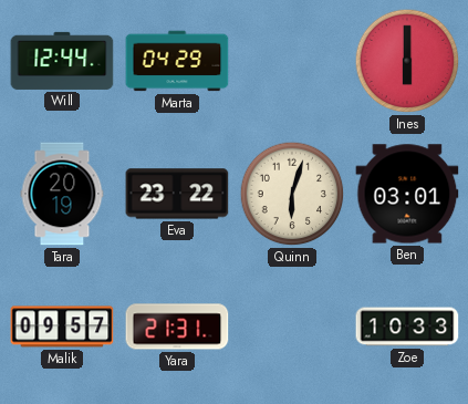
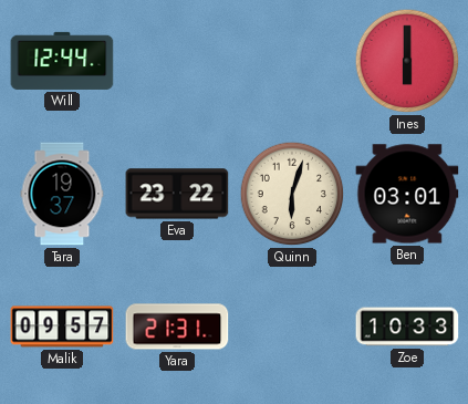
Marta: 04:29 -> none
Tara: 20:19 -> 19:37
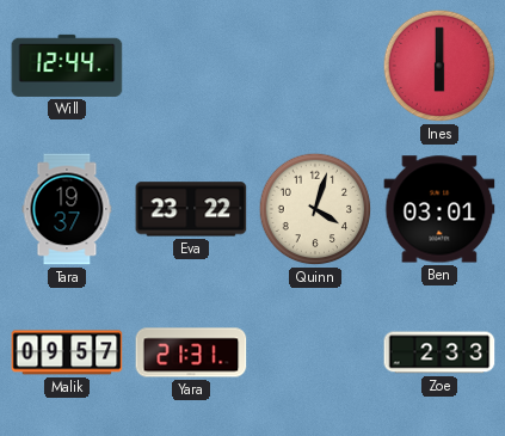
Quinn: 6:03 -> 4:03
Zoe: 10:33 -> 2:33
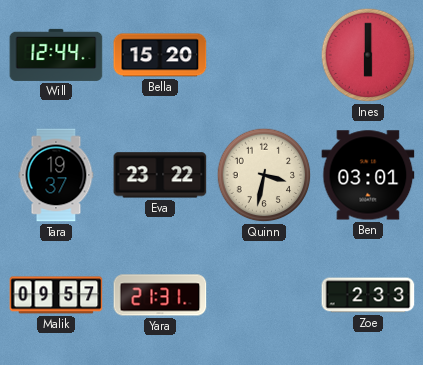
Bella: none -> 15:20
Quinn: 4:03 -> 3:32
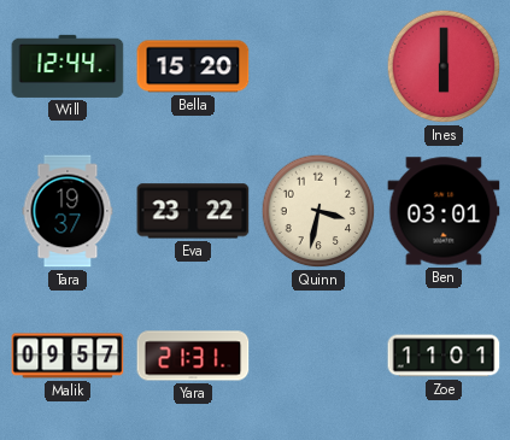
Zoe: 2:33 -> 11:01
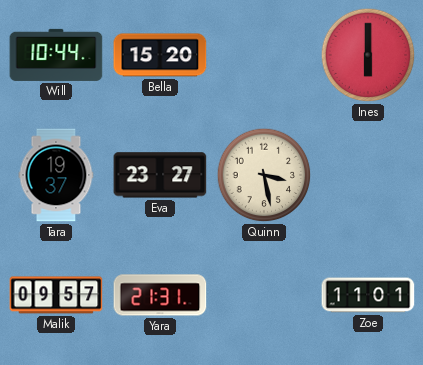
Will: 12:44 -> 10:44
Eva: 23:22 -> 23:27
Quinn: 3:32 -> 3:28
Ben: 03:01 -> none
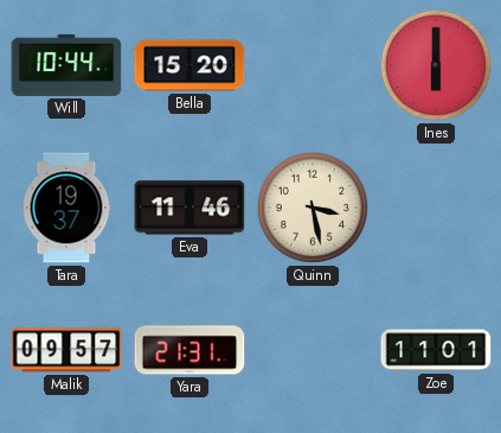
Eva: 23:27 -> 11:46
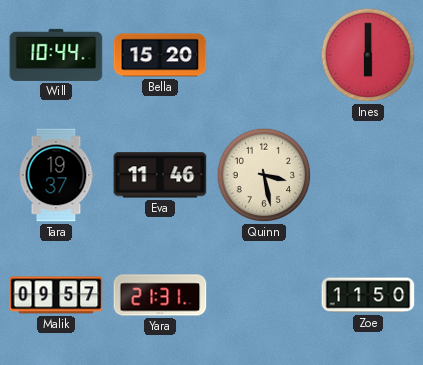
Zoe: 11:01 -> 11:50
